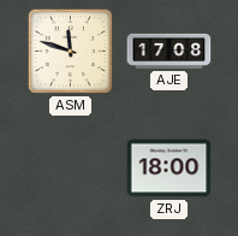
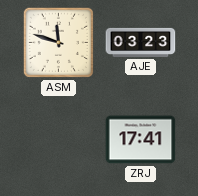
AJE: 17:08 -> 03:23
ZRJ: 18:00 -> 17:41
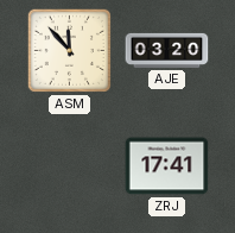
ASM: 11:48 -> 11:53
AJE: 03:23 -> 03:20
